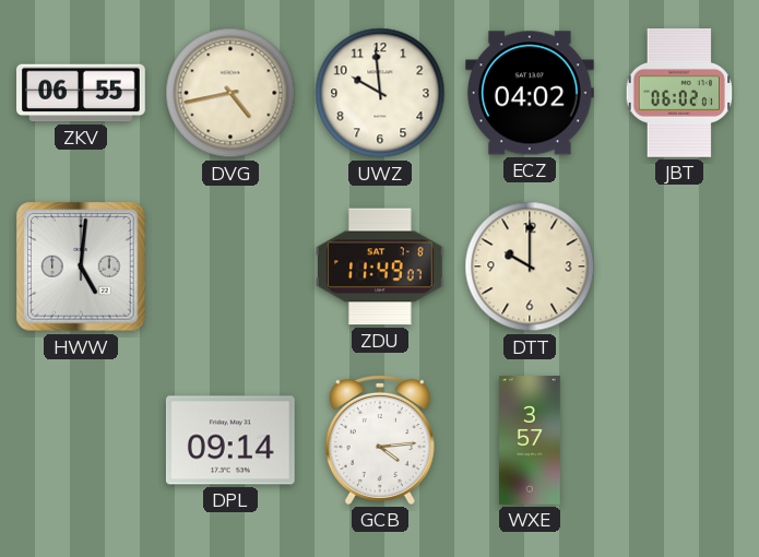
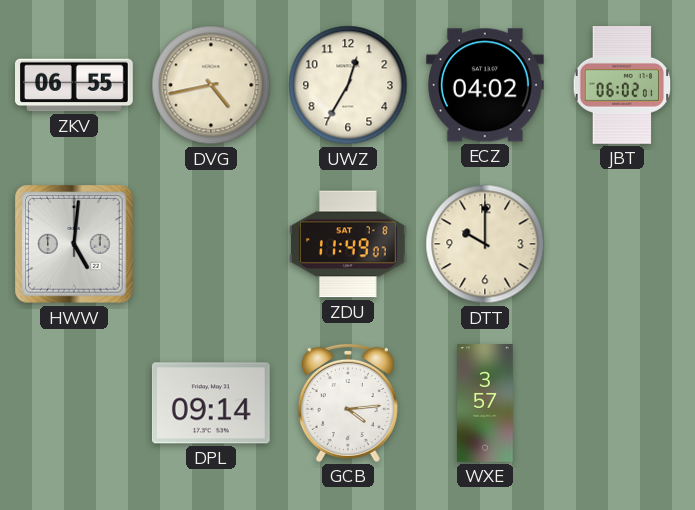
UWZ: 9:59 -> 12:35
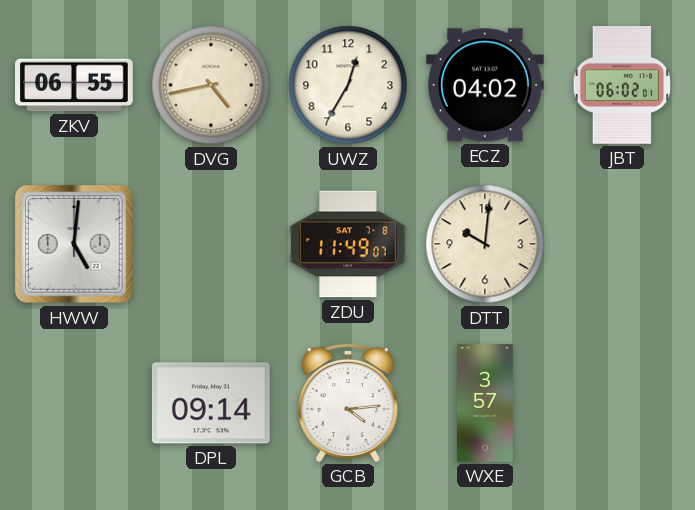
DTT: 10:00 -> 10:01
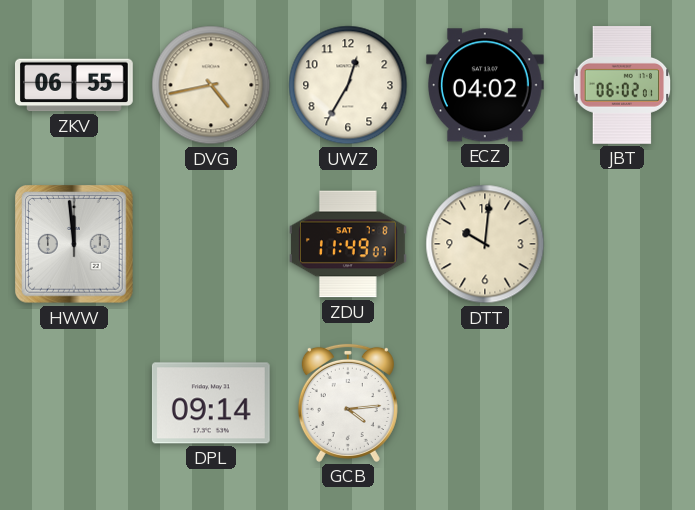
HWW: 5:01 -> 11:59
WXE: 3:57 -> none
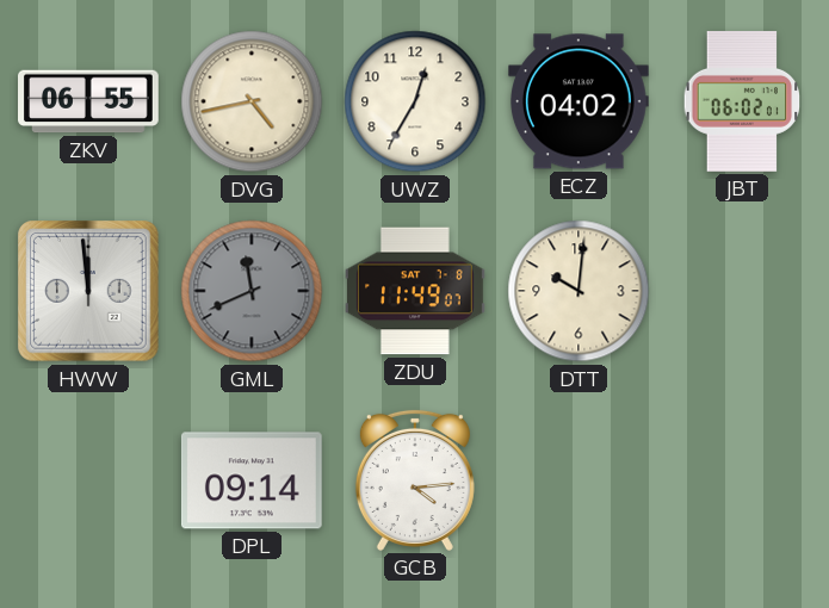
GML: none -> 11:41
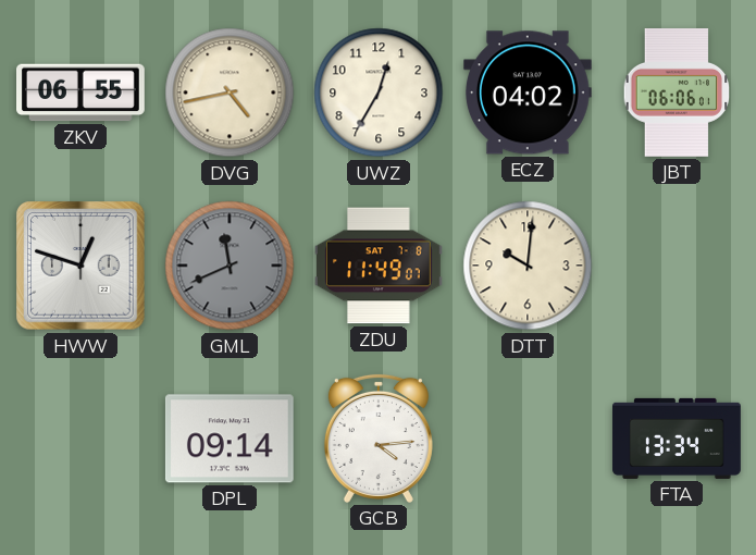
JBT: 06:02 -> 06:06
HWW: 11:59 -> 12:48
FTA: none -> 13:34
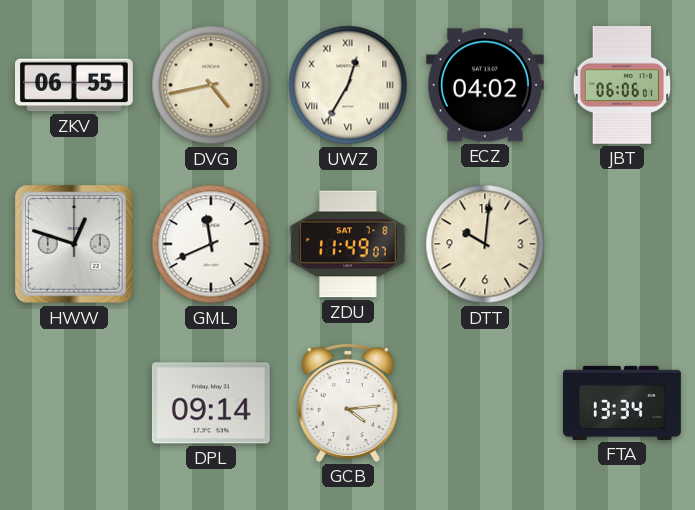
UWZ numerals: Arabic -> Roman
GML dial: grey -> white
